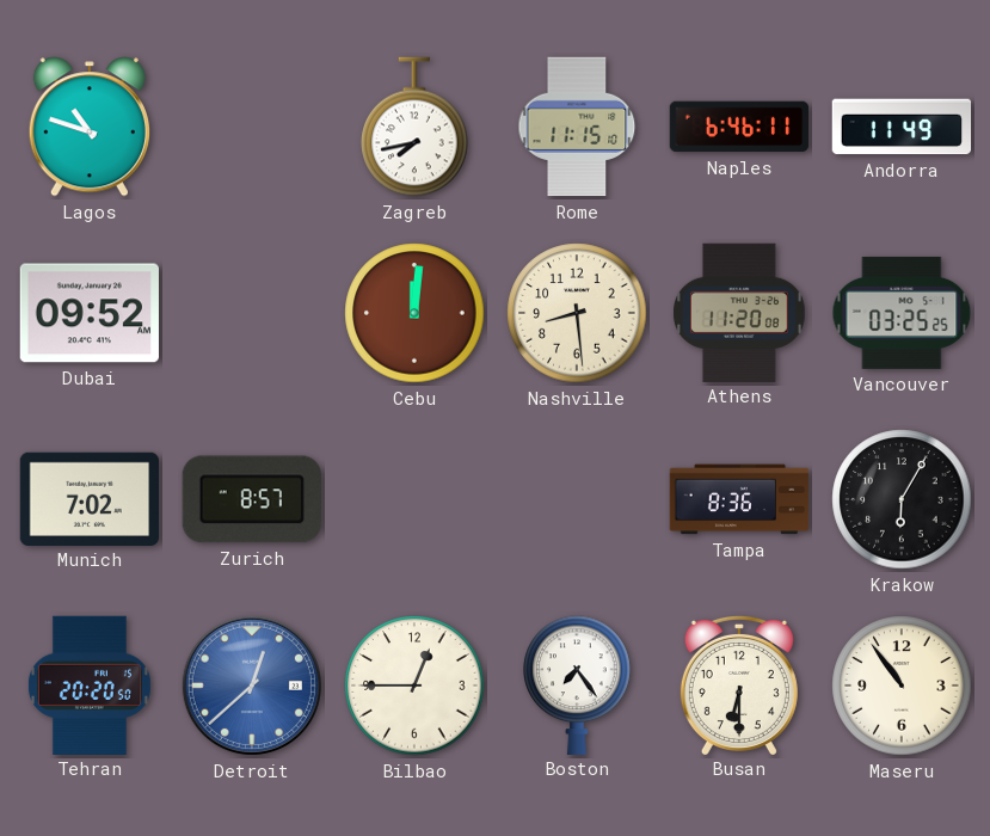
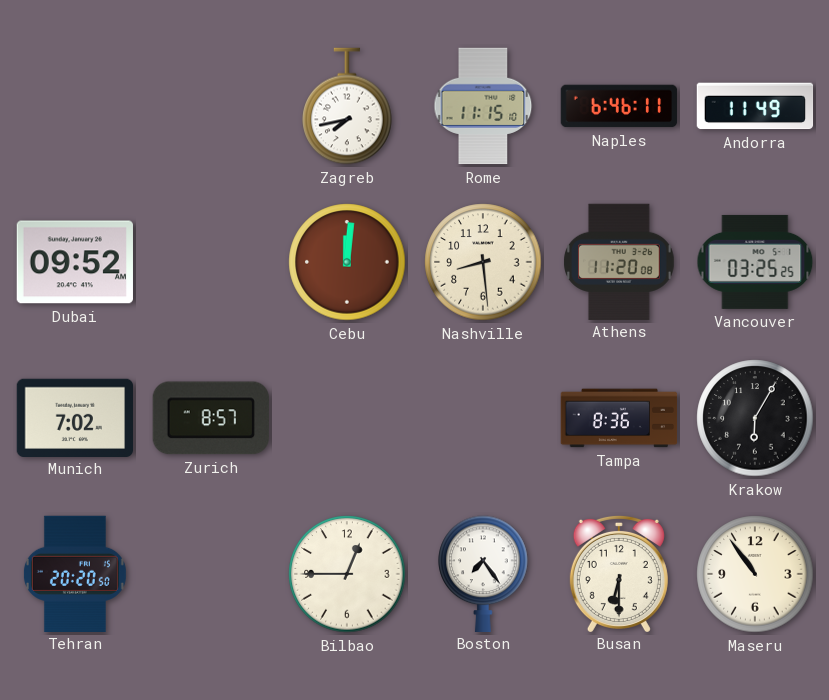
Lagos: 10:48 -> none
Detroit: 12:38 -> none
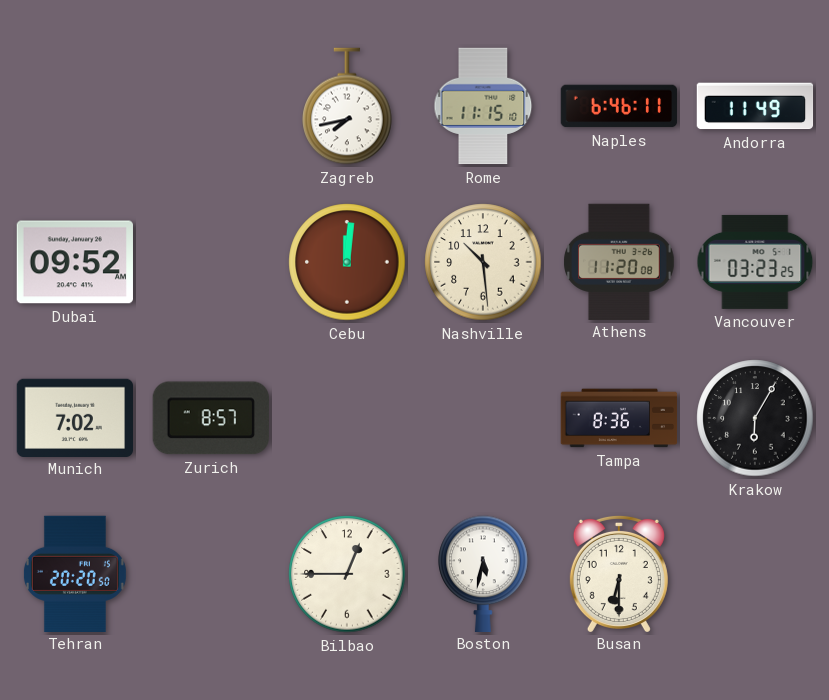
Nashville: 8:29 -> 10:29
Vancouver: 03:25 -> 03:23
Boston: 7:24 -> 5:32
Maseru: 10:54 -> none
